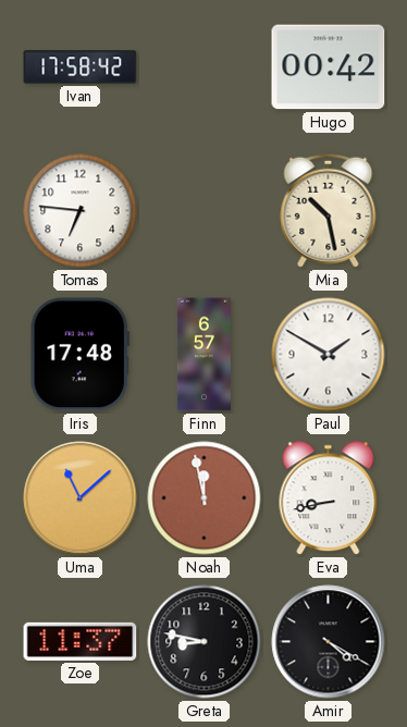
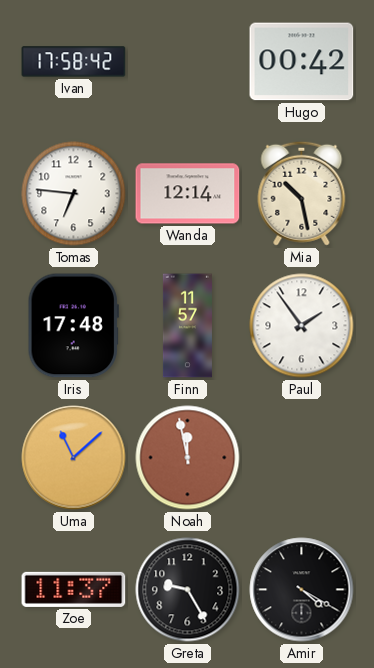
Wanda: none -> 12:14
Finn: 6:57 -> 11:57
Paul: 1:50 -> 1:54
Eva: 8:43 -> none
Greta: 8:47 -> 9:25
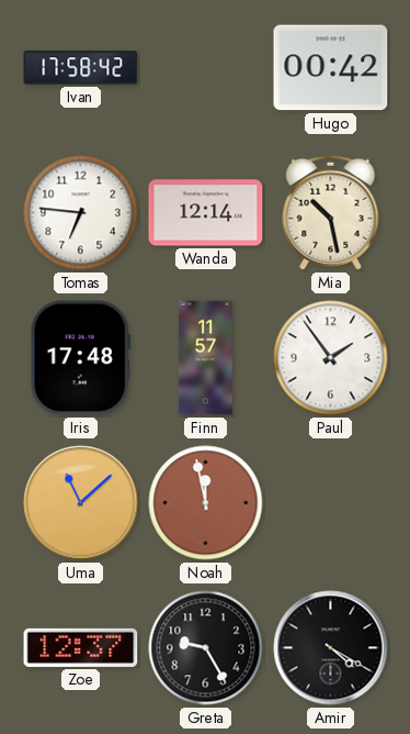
Zoe: 11:37 -> 12:37
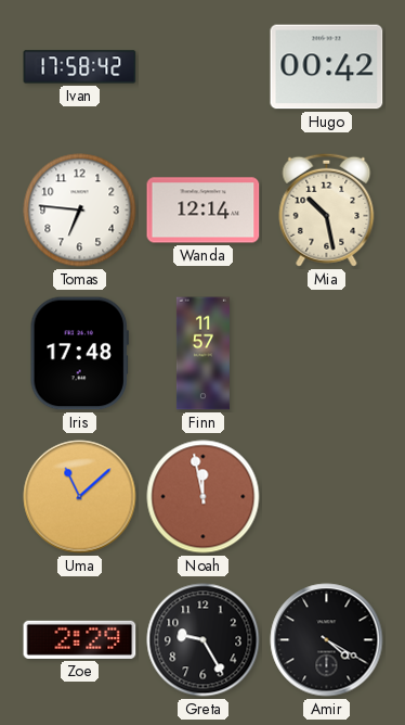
Paul: 1:54 -> none
Zoe: 12:37 -> 2:29
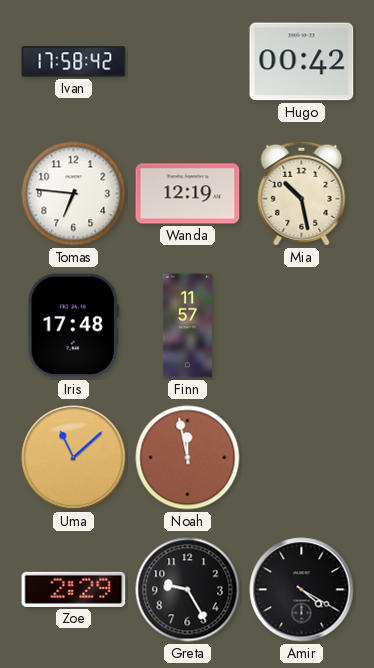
Wanda: 12:14 -> 12:19
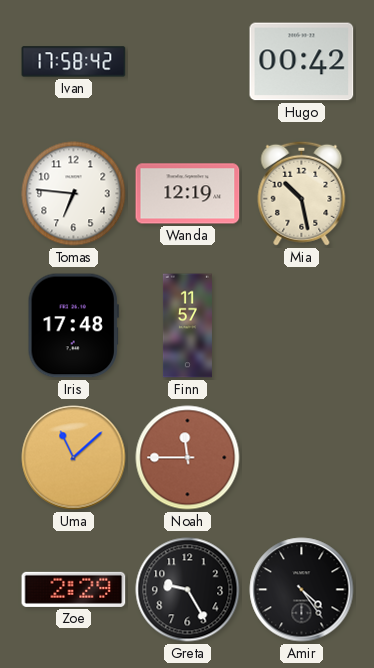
Noah: 11:58 -> 11:45
Amir: 4:20 -> 4:24
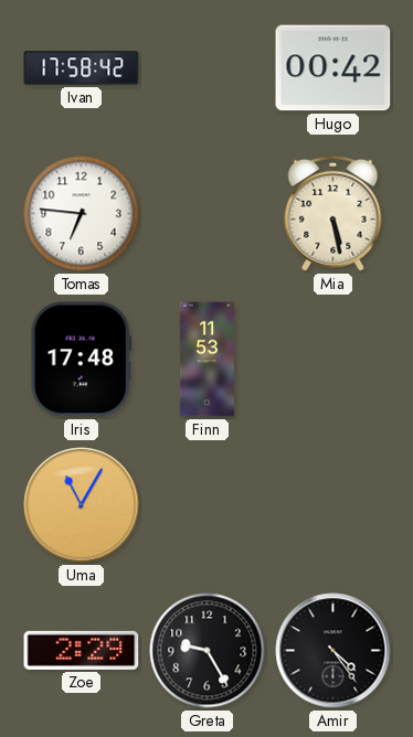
Wanda: 12:19 -> none
Mia: 10:28 -> 5:28
Finn: 11:57 -> 11:53
Uma: 11:08 -> 11:05
Noah: 11:45 -> none
